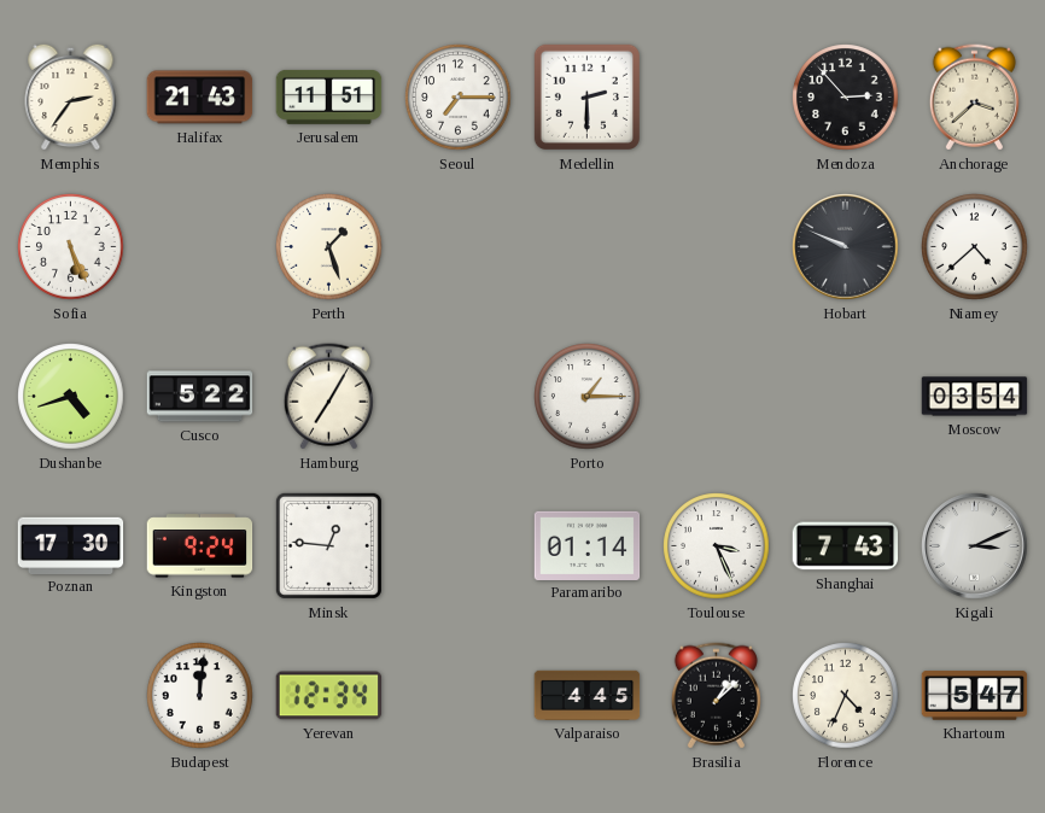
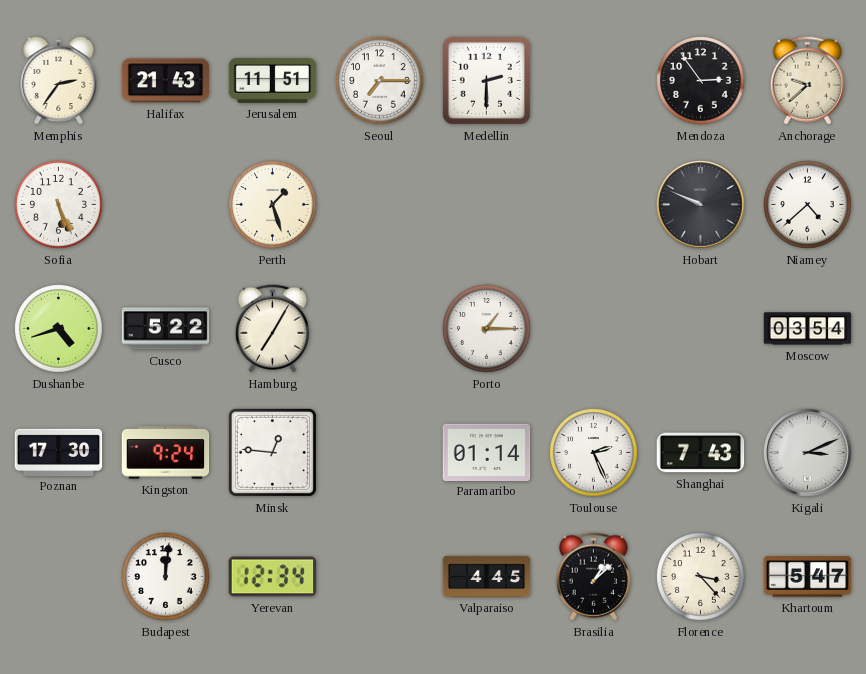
Mendoza: 2:53 -> 2:54
Anchorage: 3:38 -> 9:38
Toulouse: 3:26 -> 2:26
Florence: 4:34 -> 3:23
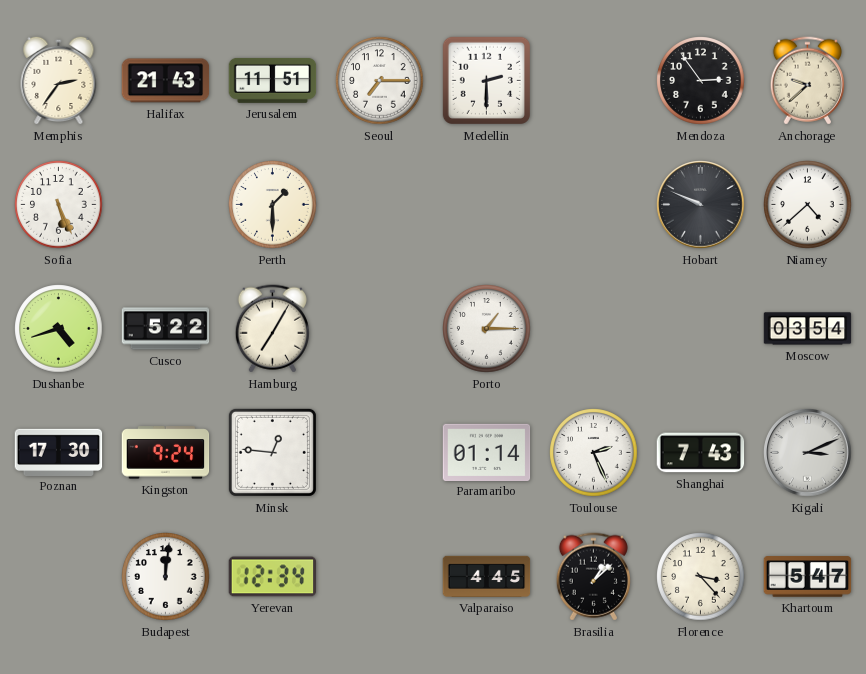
Perth: 1:27 -> 1:30
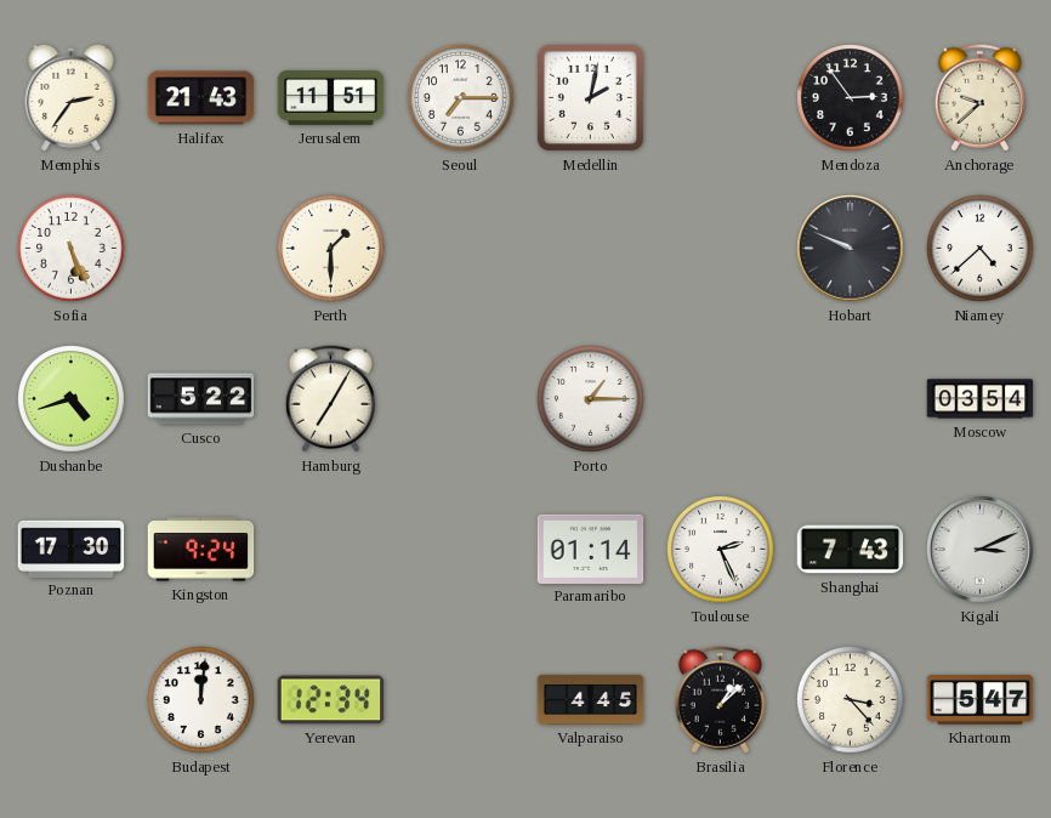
Medellin: 2:30 -> 2:02
Minsk: 12:46 -> none
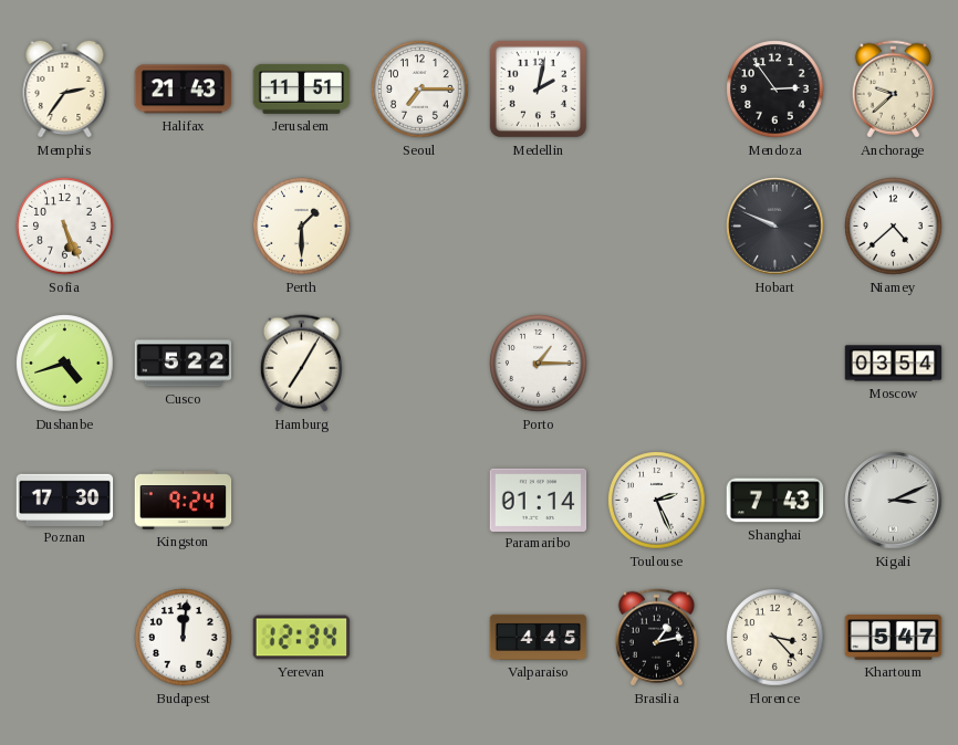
Brasilia: 1:08 -> 1:13
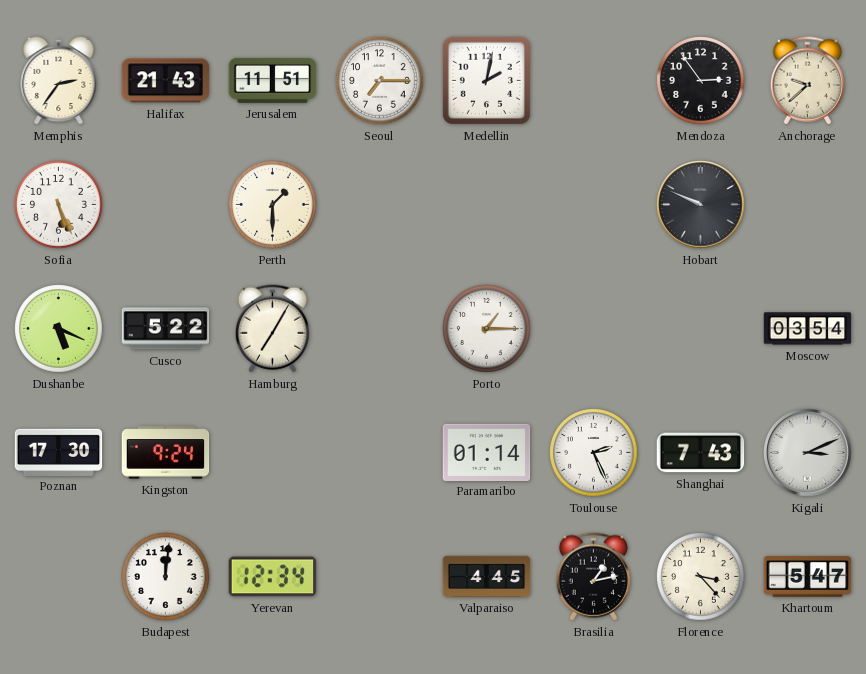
Niamey: 4:38 -> none
Dushanbe: 4:42 -> 5:19
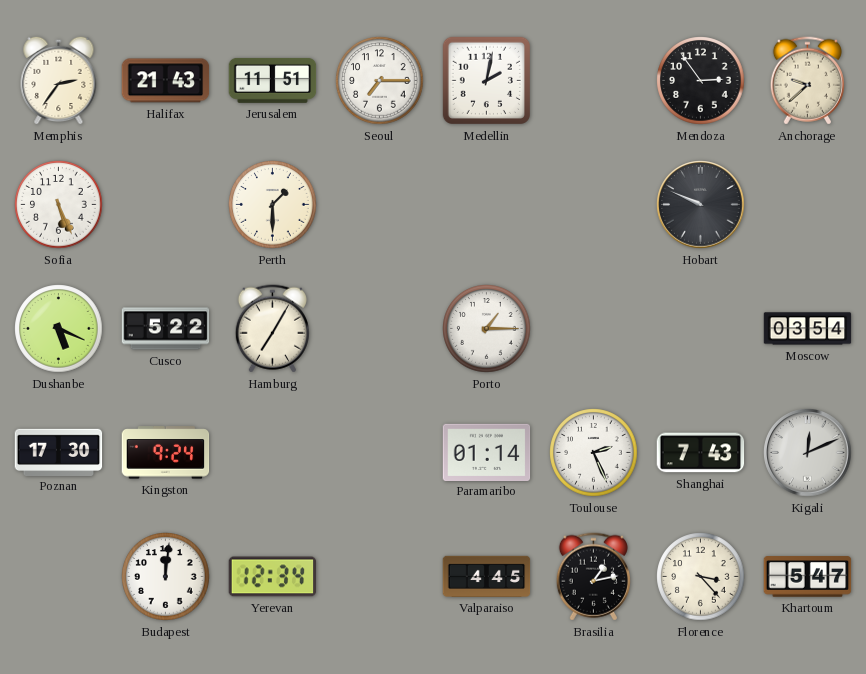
Kigali: 3:11 -> 12:11
